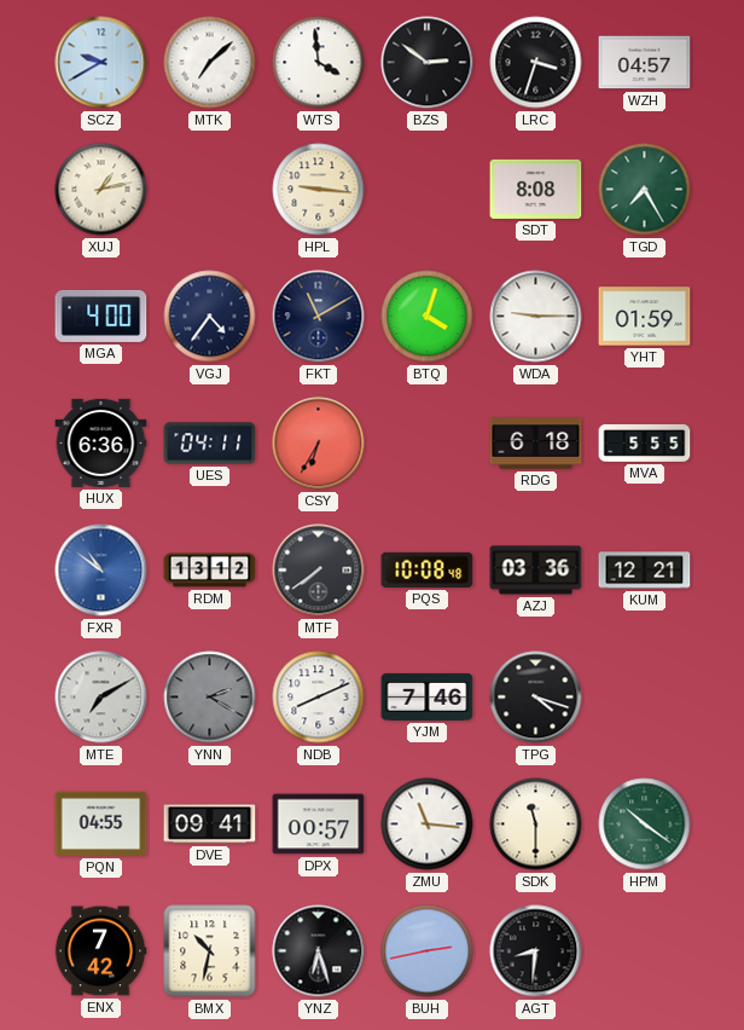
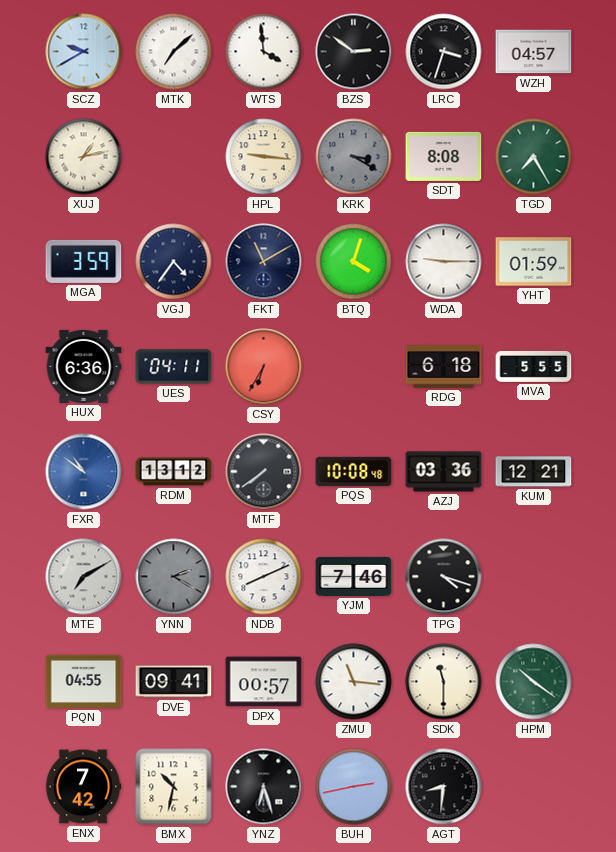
KRK: none -> 3:20
MGA: 4:00 -> 3:59
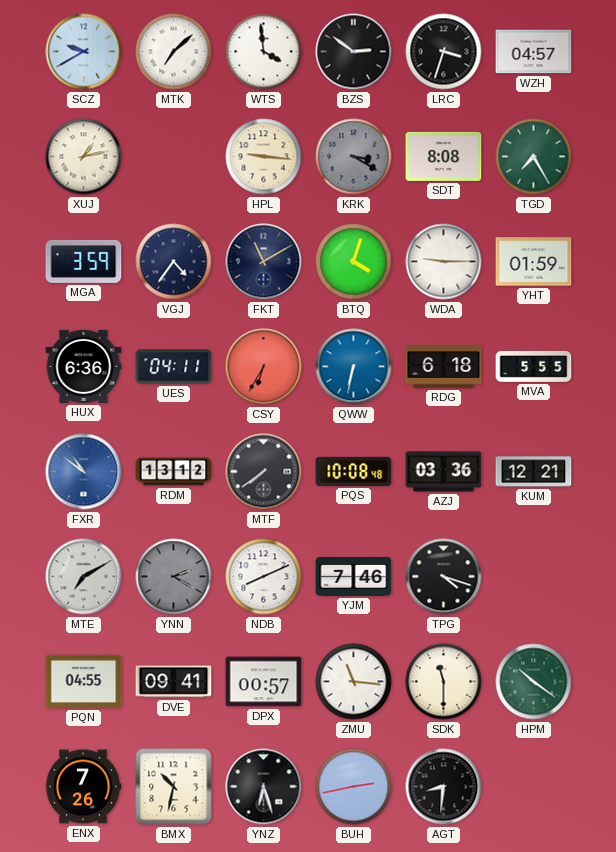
QWW: none -> 6:32
ENX: 7:42 -> 7:26
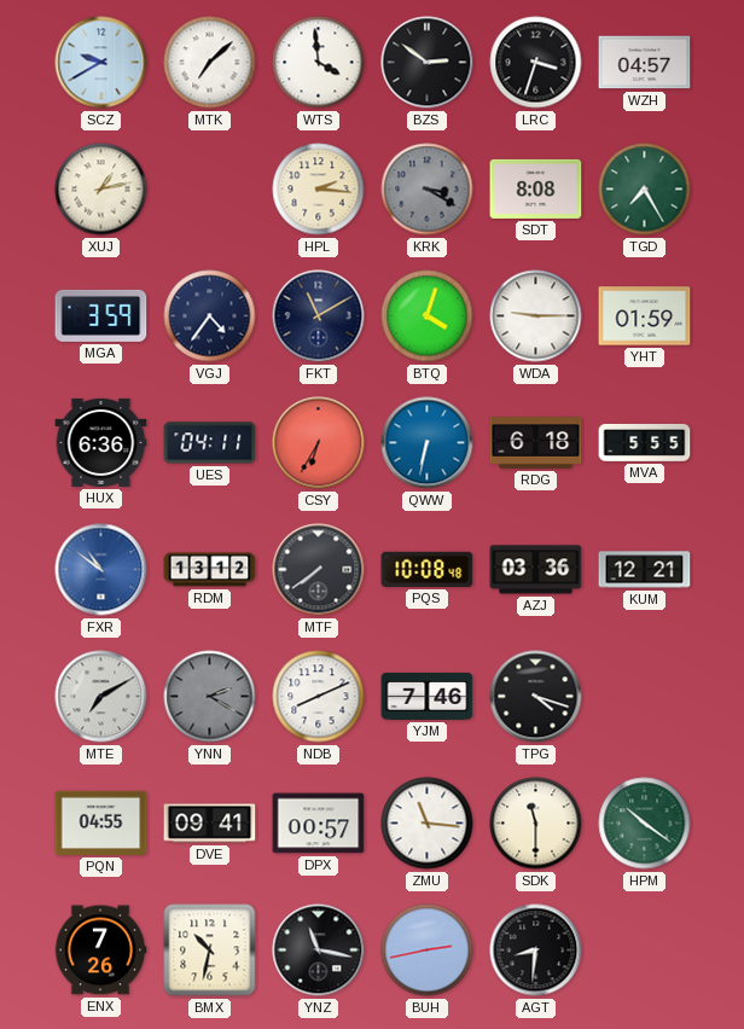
HPL: 9:16 -> 2:16
YNZ: 6:27 -> 11:17
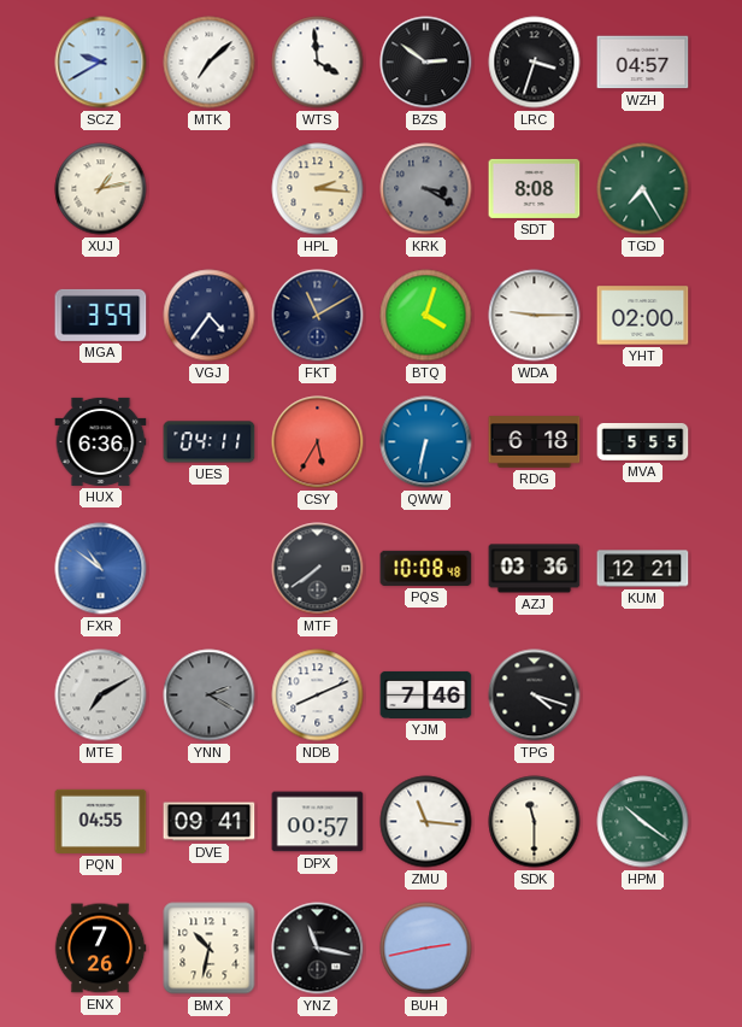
YHT: 01:59 -> 02:00
CSY: 6:35 -> 5:35
RDM: 13:12 -> none
AGT: 8:31 -> none
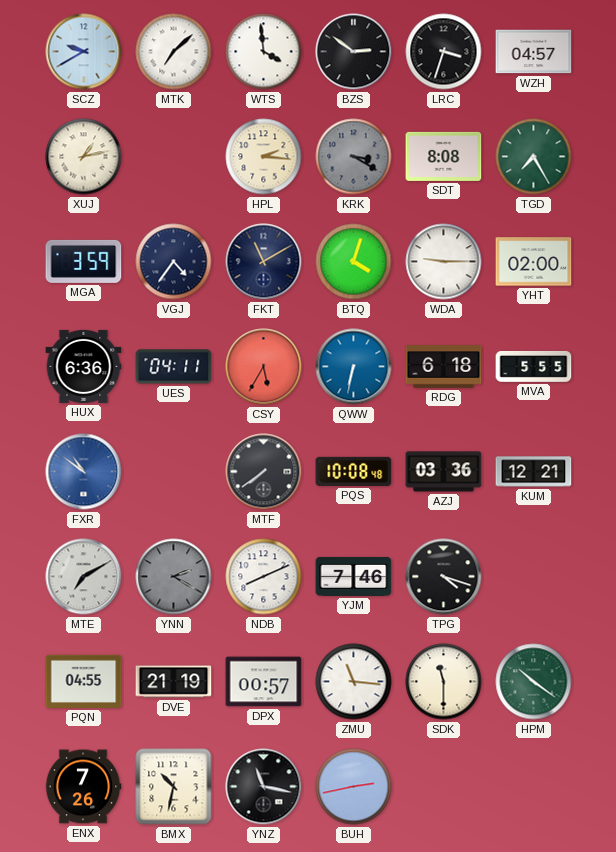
DVE: 09:41 -> 21:19
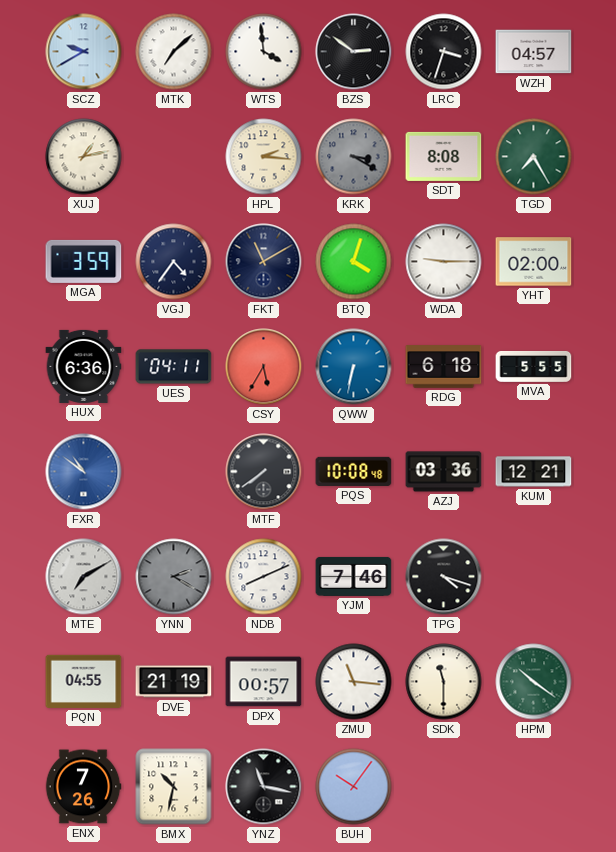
BUH: 2:43 -> 10:06
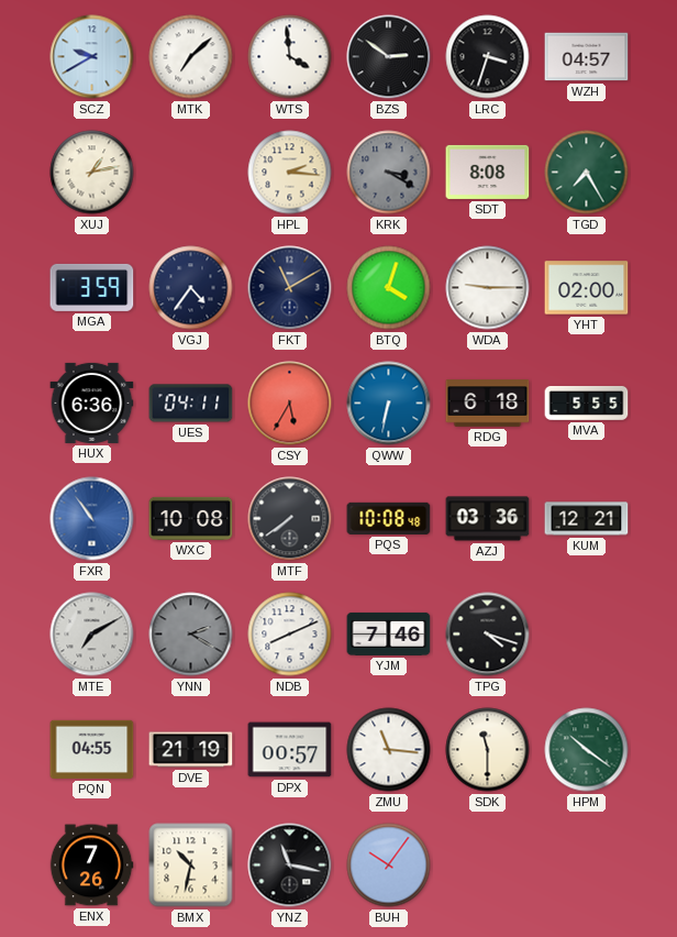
FXR: 10:51 -> 10:54
WXC: none -> 10:08
